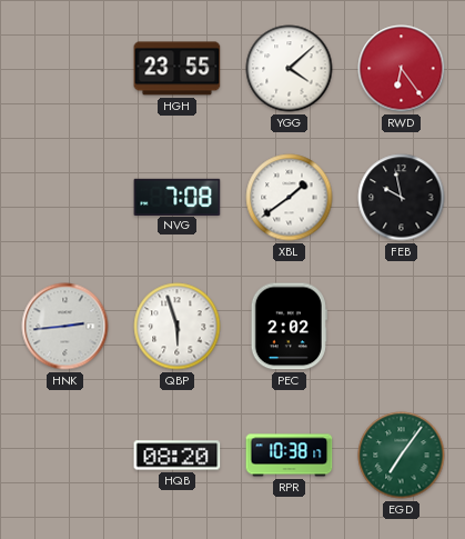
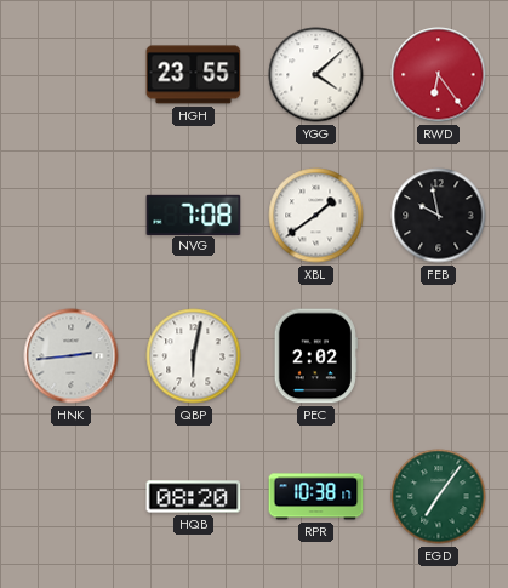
QBP: 5:57 -> 6:02
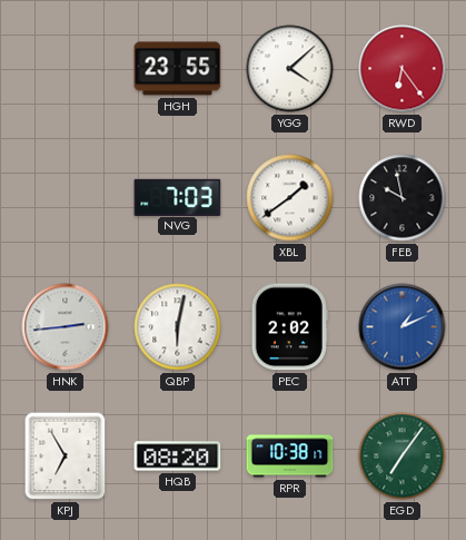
NVG: 7:08 -> 7:03
ATT: none -> 1:11
KPJ: none -> 6:55
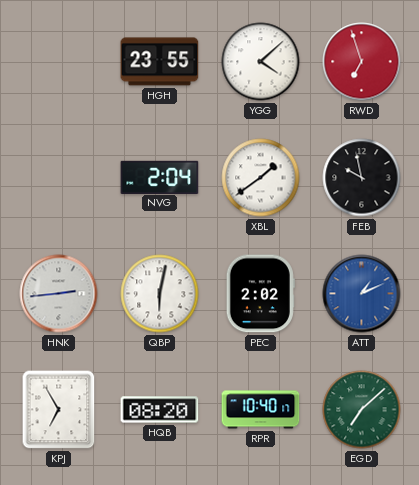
RWD: 6:24 -> 6:57
NVG: 7:03 -> 2:04
RPR: 10:38 -> 10:40
EGD: 7:06 -> 7:08
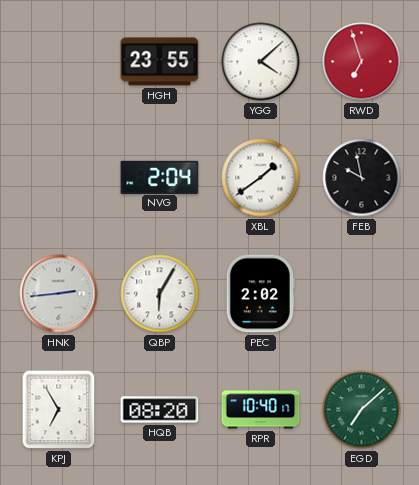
QBP: 6:02 -> 6:05
ATT: 1:11 -> none
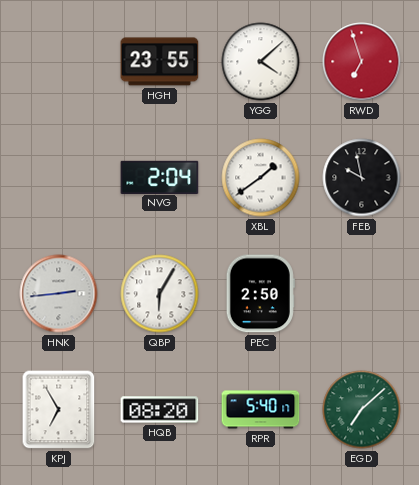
PEC: 2:02 -> 2:50
RPR: 10:40 -> 5:40
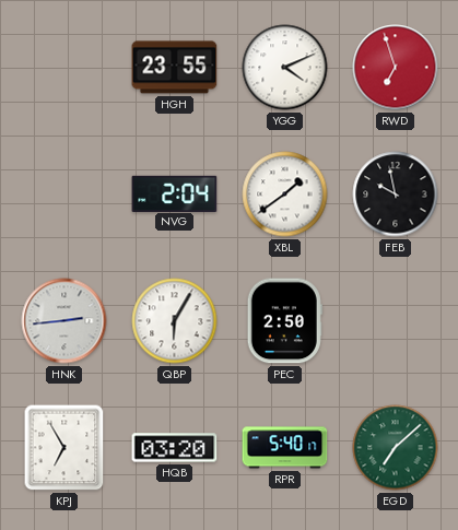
YGG: 4:08 -> 4:11
HQB: 08:20 -> 03:20
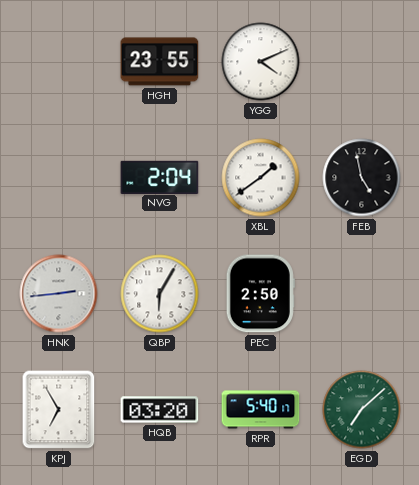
RWD: 6:57 -> none
FEB: 9:58 -> 4:58
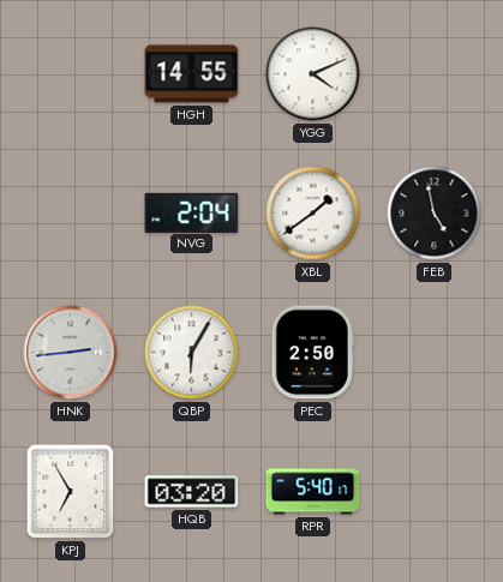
HGH: 23:55 -> 14:55
EGD: 7:08 -> none
